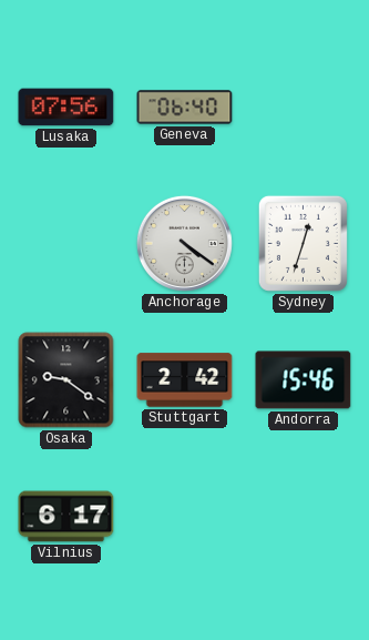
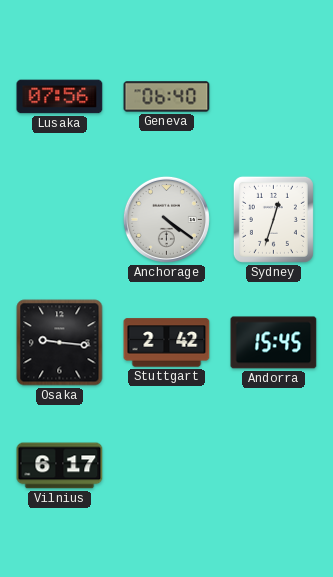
Osaka: 9:21 -> 9:16
Andorra: 15:46 -> 15:45
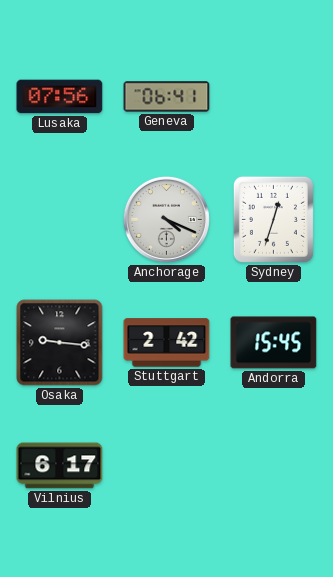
Geneva: 06:40 -> 06:41
Anchorage: 4:21 -> 4:19
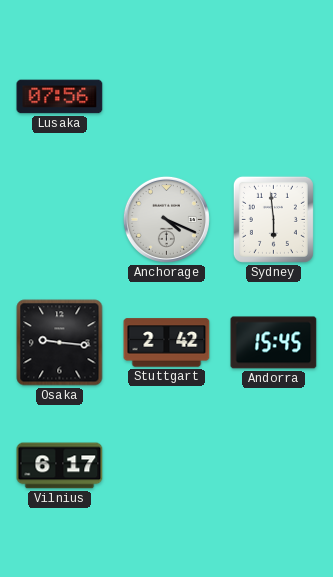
Geneva: 06:41 -> none
Sydney: 12:33 -> 5:59
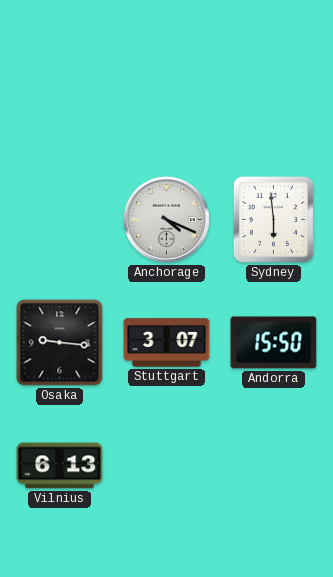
Lusaka: 07:56 -> none
Stuttgart: 2:42 -> 3:07
Andorra: 15:45 -> 15:50
Vilnius: 6:17 -> 6:13
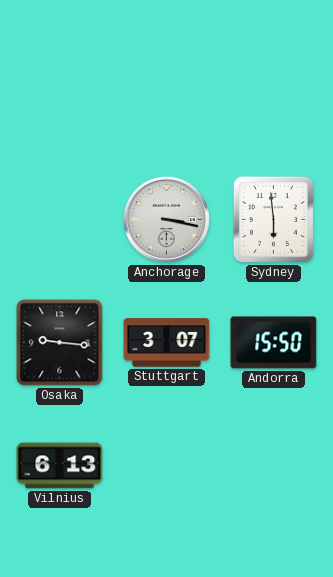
Anchorage: 4:19 -> 3:17
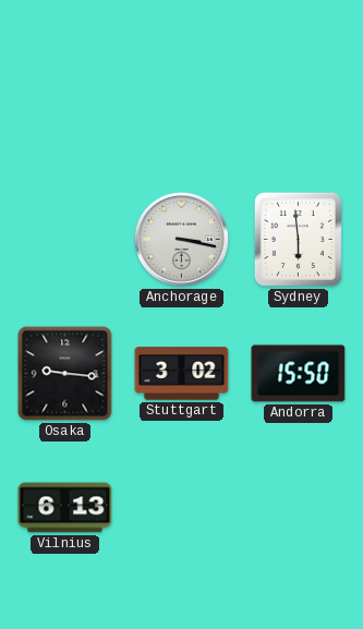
Stuttgart: 3:07 -> 3:02
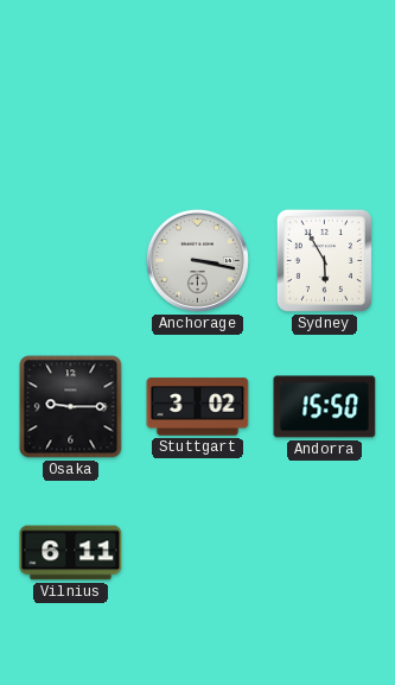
Sydney: 5:59 -> 5:55
Osaka: 9:16 -> 9:15
Vilnius: 6:13 -> 6:11
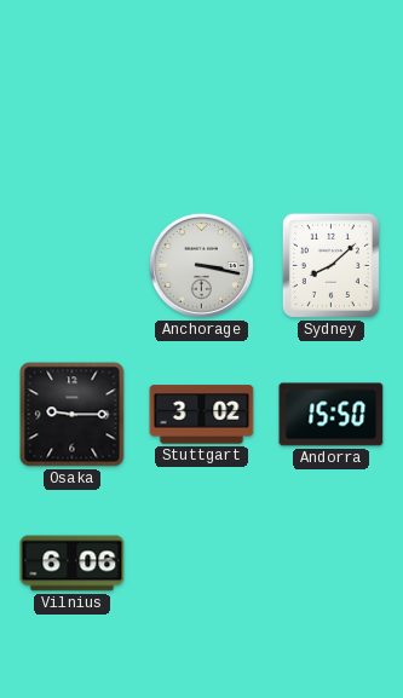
Sydney: 5:55 -> 8:08
Vilnius: 6:11 -> 6:06
